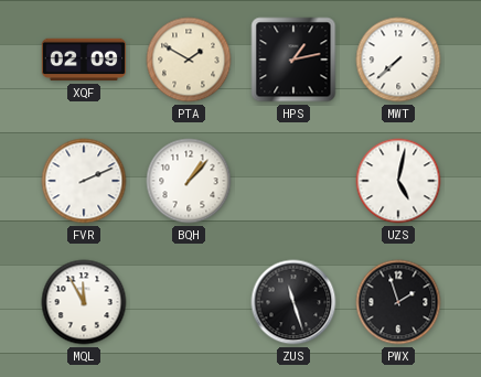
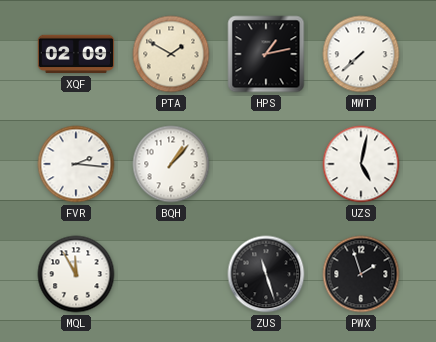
FVR: 2:11 -> 2:16
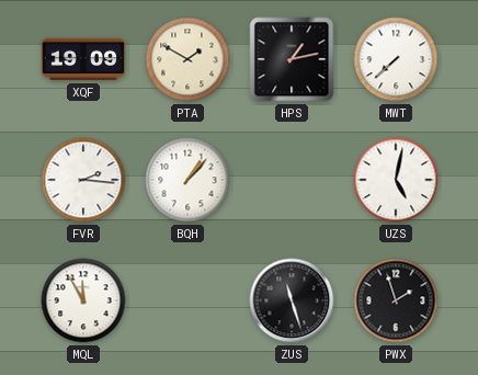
XQF: 02:09 -> 19:09
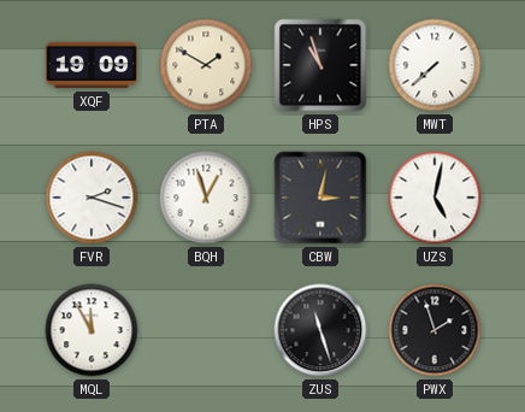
HPS: 1:13 -> 10:57
FVR: 2:16 -> 2:18
BQH: 1:07 -> 12:57
CBW: none -> 3:02
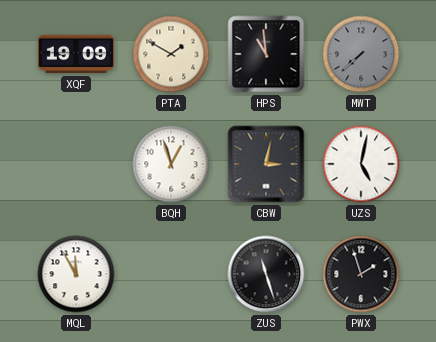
HPS: 10:57 -> 10:59
MWT dial: white -> grey
FVR: 2:18 -> none
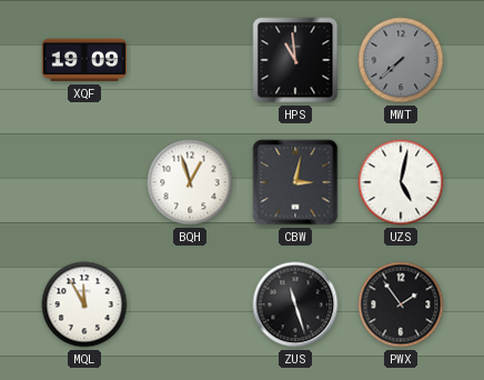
PTA: 1:50 -> none
PWX: 1:57 -> 1:54
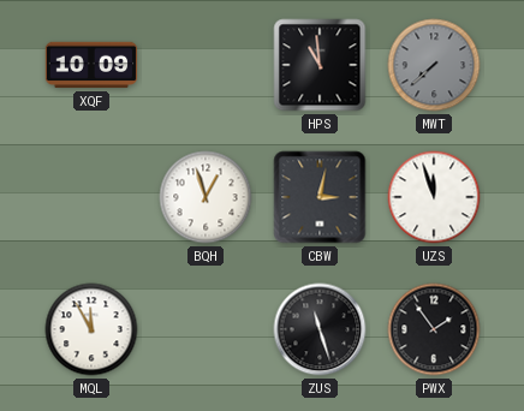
XQF: 19:09 -> 10:09
UZS: 5:02 -> 11:57
